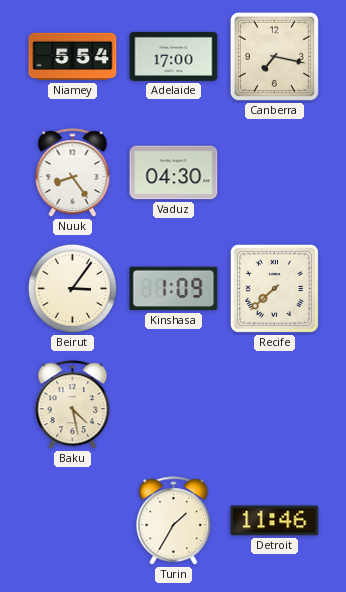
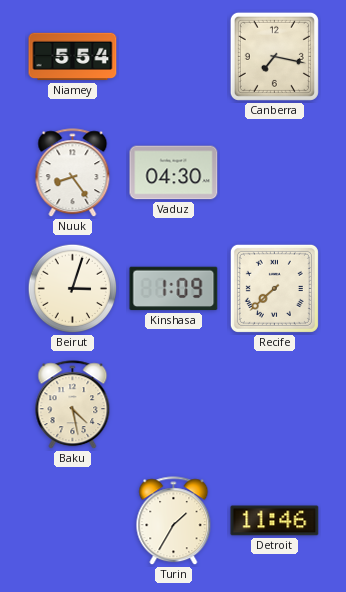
Adelaide: 17:00 -> none
Beirut: 3:06 -> 3:03
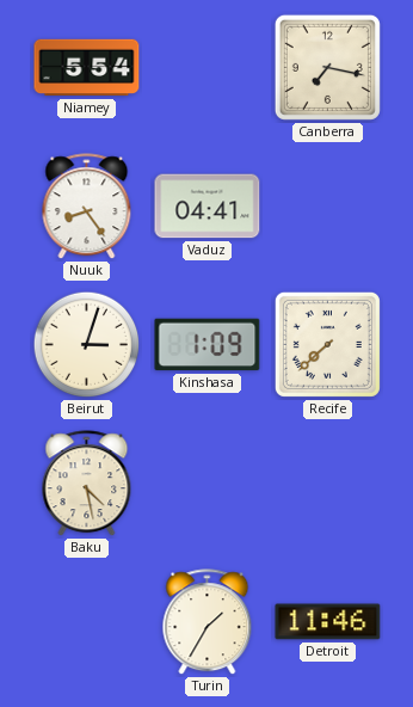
Vaduz: 04:30 -> 04:41
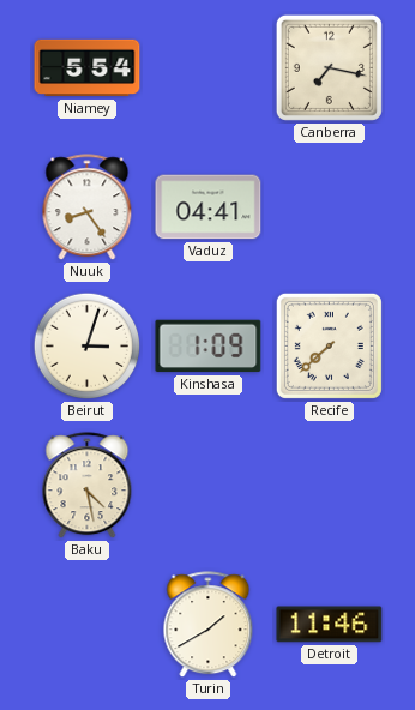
Turin: 1:35 -> 1:40
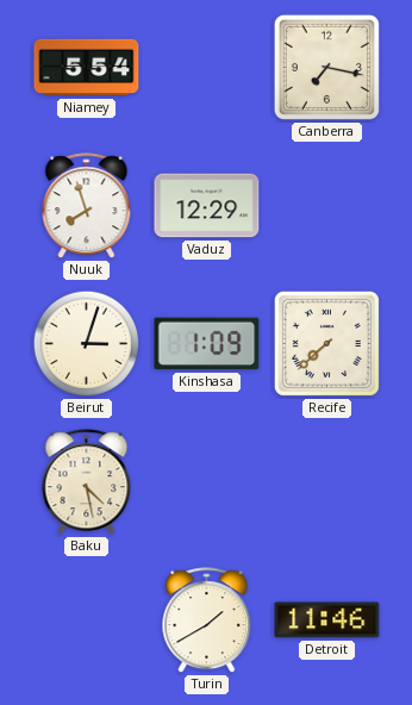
Nuuk: 8:24 -> 7:57
Vaduz: 04:41 -> 12:29
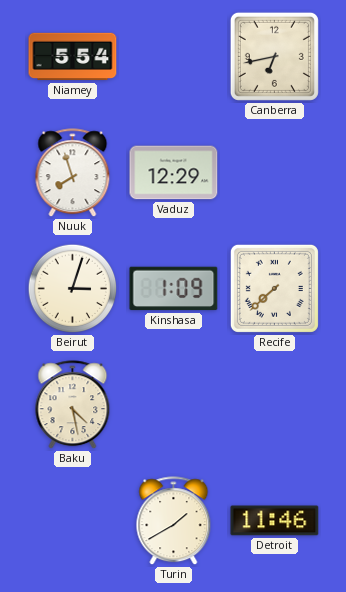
Canberra: 7:17 -> 6:43
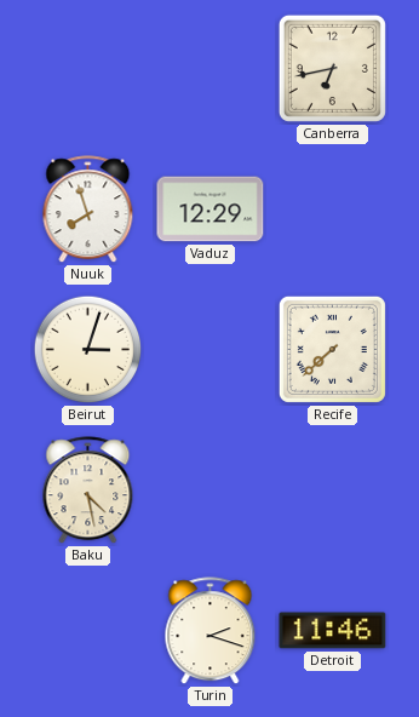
Niamey: 5:54 -> none
Kinshasa: 1:09 -> none
Turin: 1:40 -> 2:18
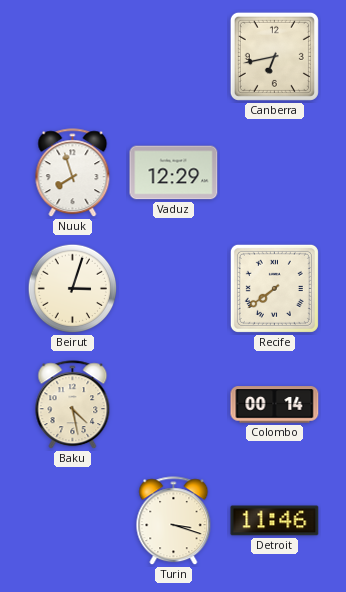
Recife: 7:38 -> 7:39
Colombo: none -> 00:14
Turin: 2:18 -> 3:18
